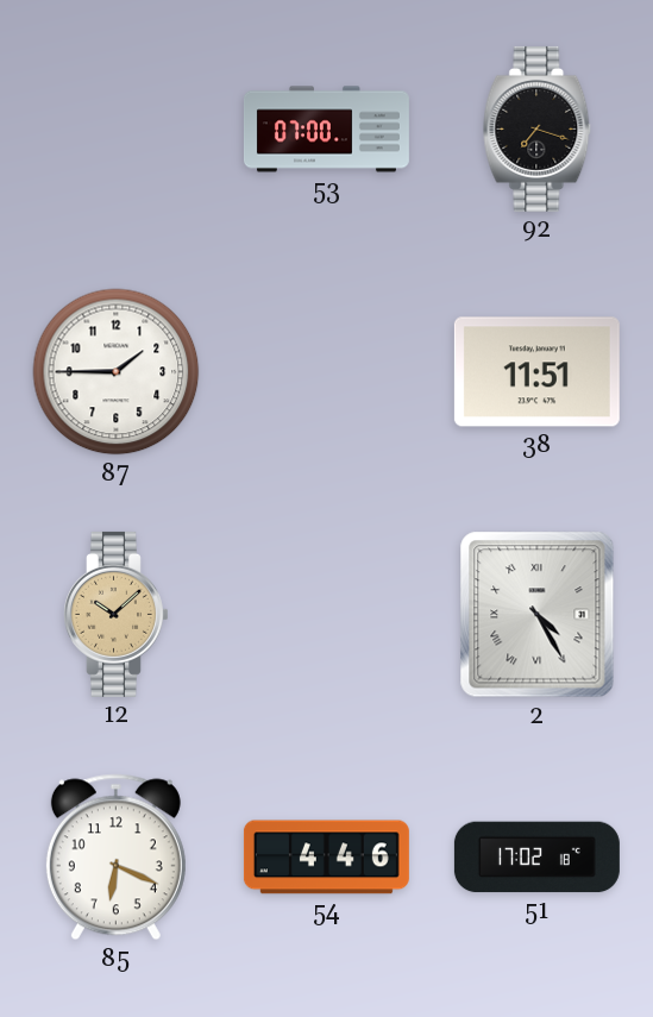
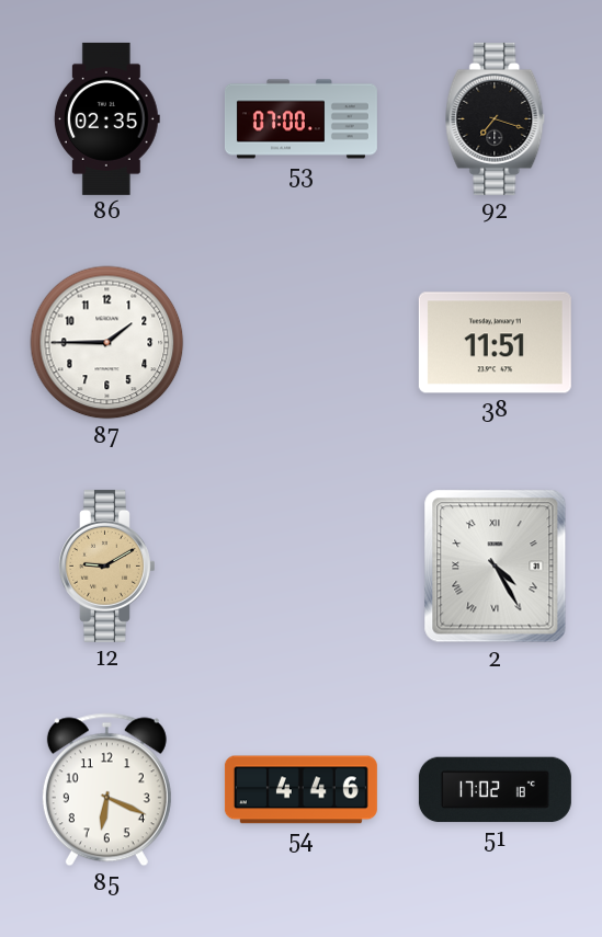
86: none -> 02:35
12: 10:08 -> 9:10
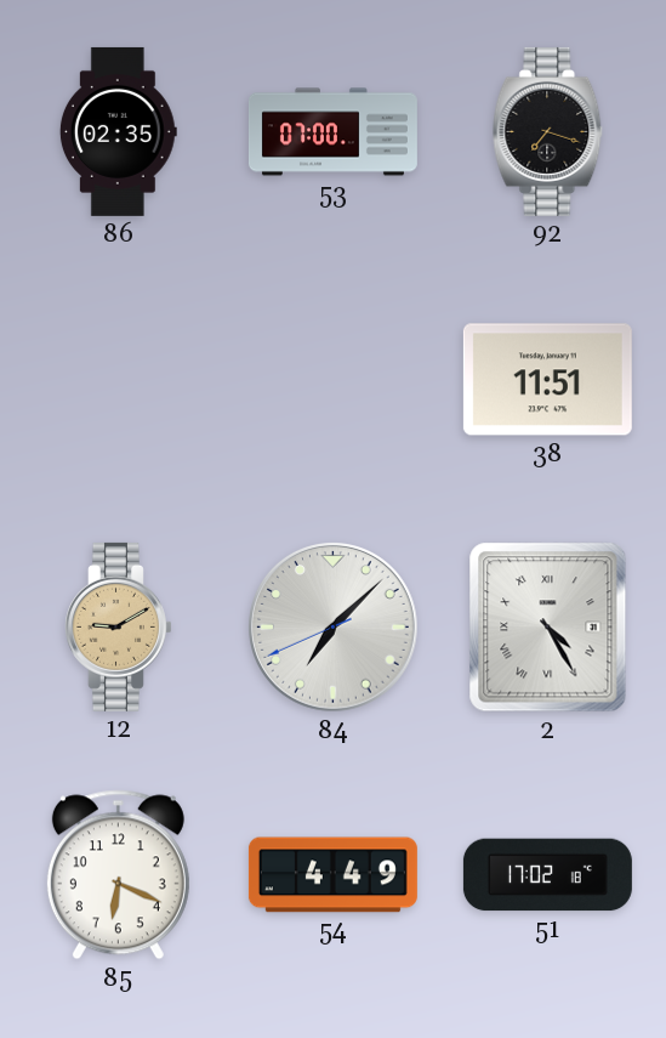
87: 1:45 -> none
84: none -> 7:07
54: 4:46 -> 4:49
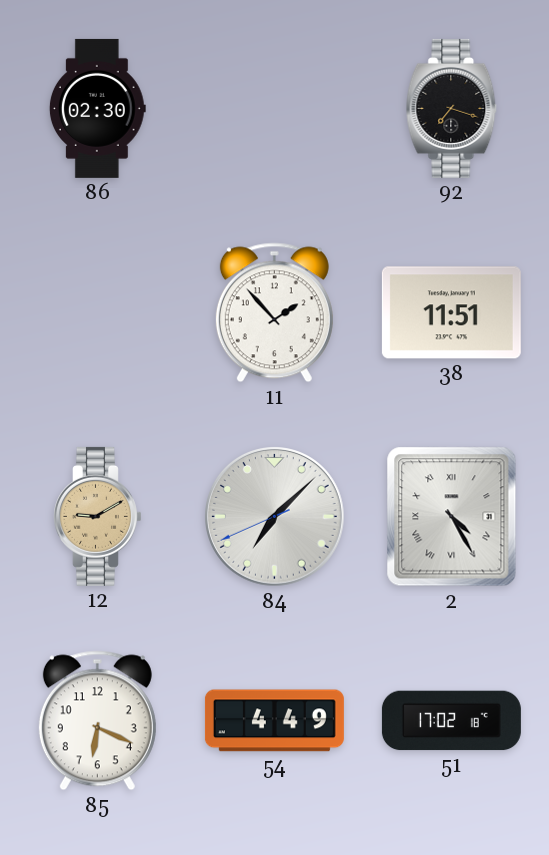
86: 02:35 -> 02:30
53: 07:00 -> none
11: none -> 1:53
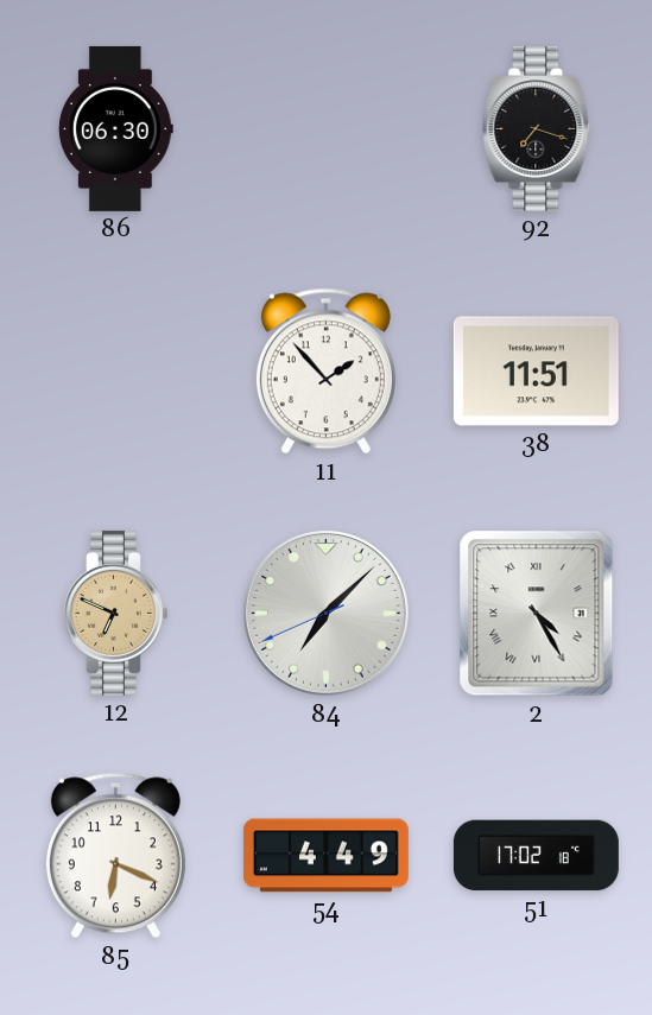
86: 02:30 -> 06:30
12: 9:10 -> 6:49
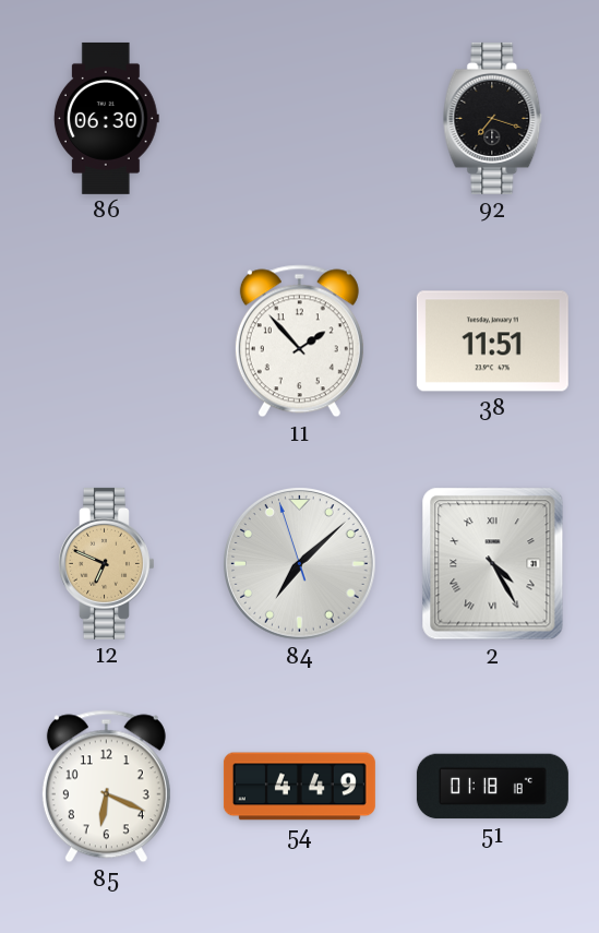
84: 7:07:41 -> 7:07:57
51: 17:02 -> 01:18
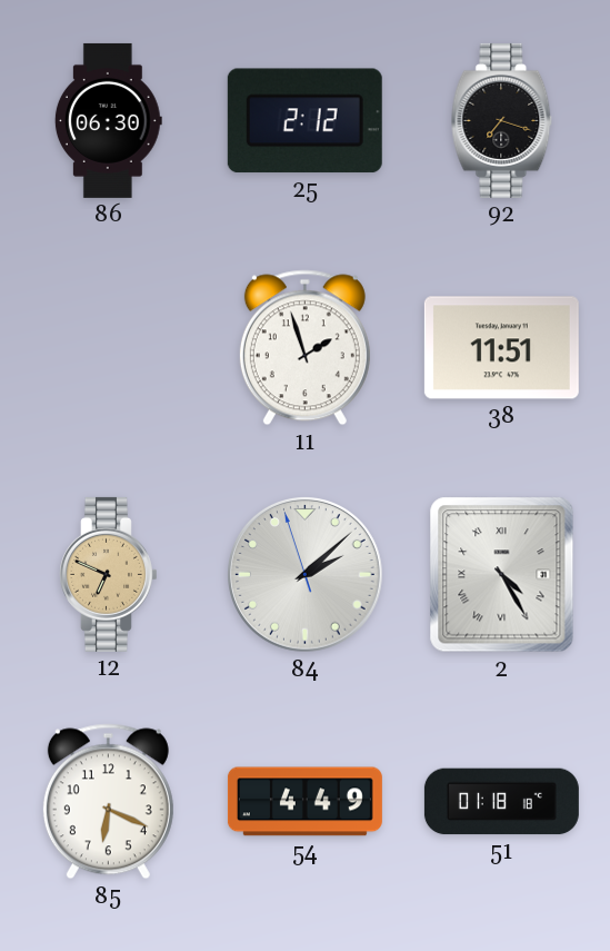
25: none -> 2:12
11: 1:53 -> 1:57
84: 7:07 -> 2:07
